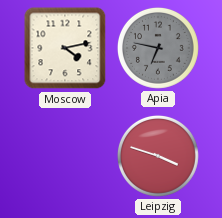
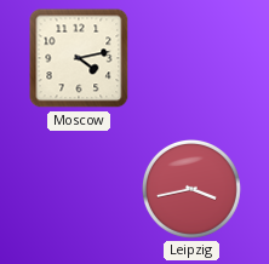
Apia: 6:47 -> none
Leipzig: 3:48 -> 3:43
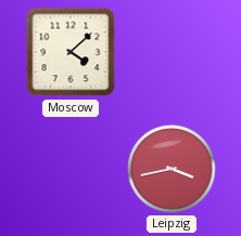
Moscow: 4:13 -> 4:08
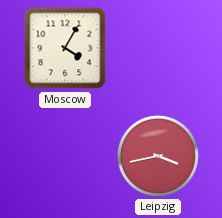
Moscow: 4:08 -> 4:05
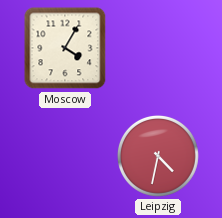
Leipzig: 3:43 -> 4:32
